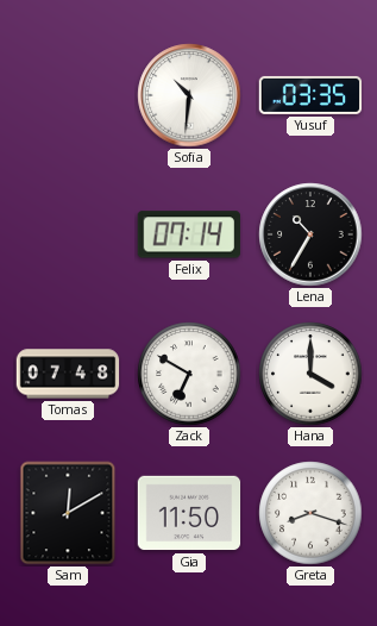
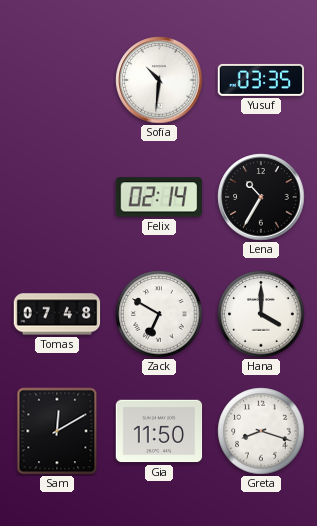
Felix: 07:14 -> 02:14
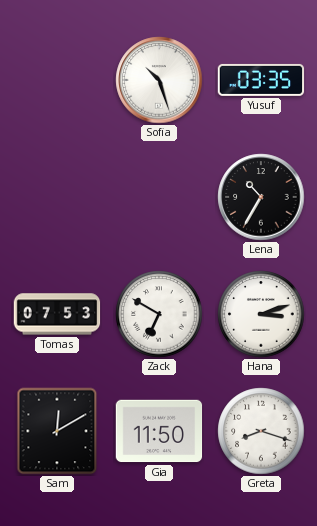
Sofia: 10:31 -> 10:27
Felix: 02:14 -> none
Tomas: 07:48 -> 07:53
Hana: 4:00 -> 3:12
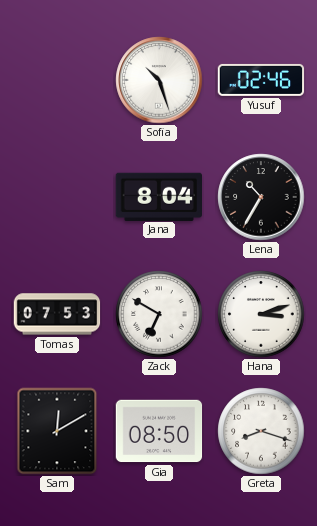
Yusuf: 03:35 -> 02:46
Jana: none -> 8:04
Gia: 11:50 -> 08:50
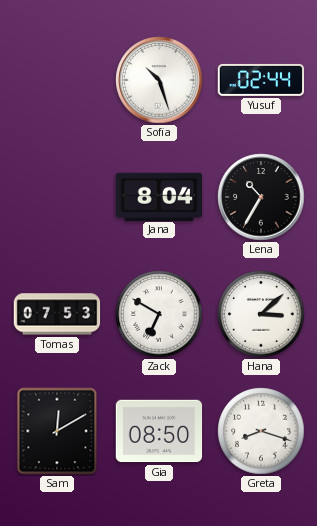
Yusuf: 02:46 -> 02:44
Hana: 3:12 -> 3:08
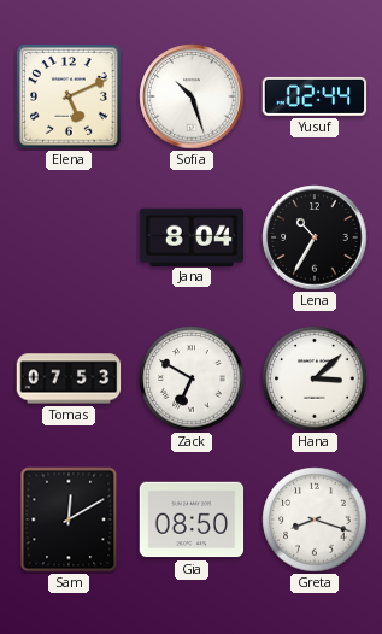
Elena: none -> 5:11
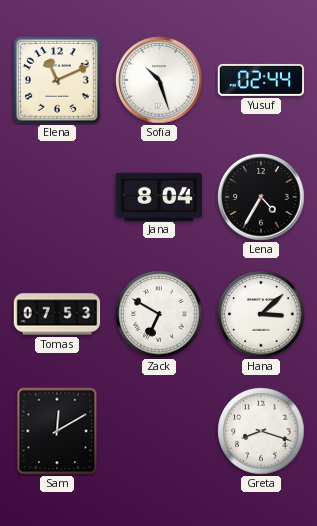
Elena: 5:11 -> 11:11
Lena: 10:35 -> 4:35
Gia: 08:50 -> none
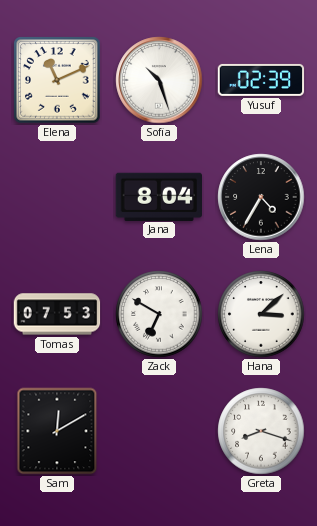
Yusuf: 02:44 -> 02:39
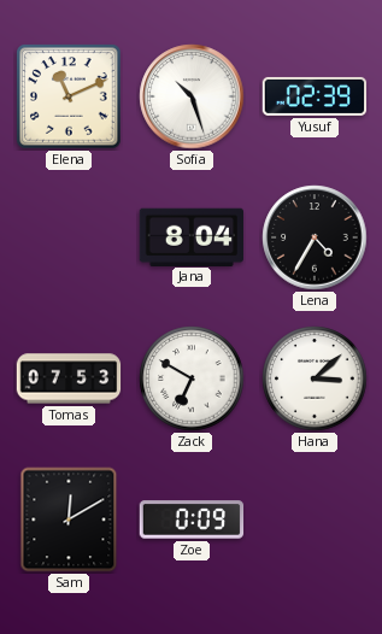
Zoe: none -> 0:09
Greta: 8:18 -> none
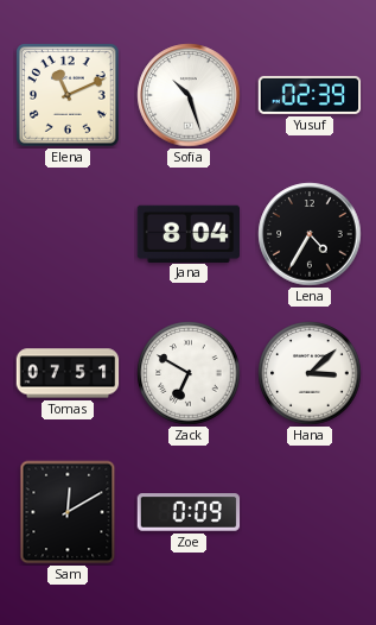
Tomas: 07:53 -> 07:51
